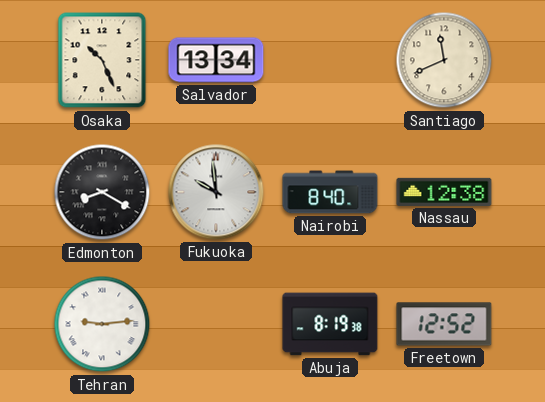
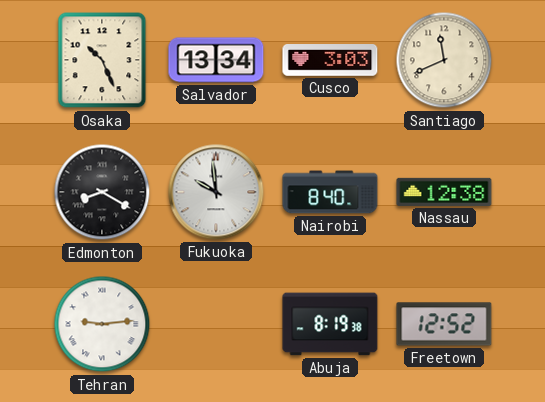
Cusco: none -> 3:03
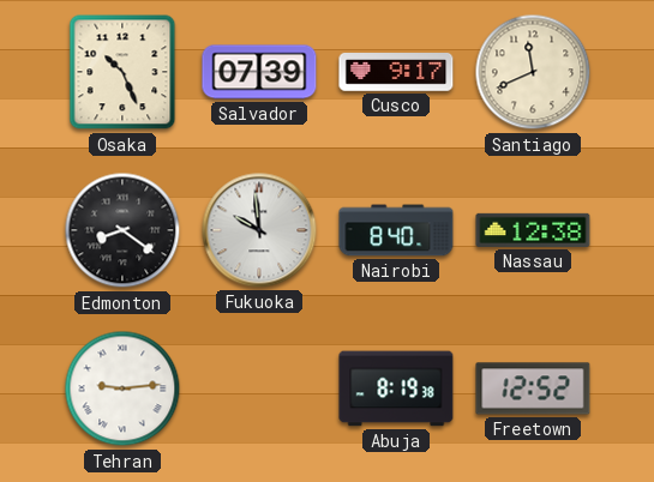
Salvador: 13:34 -> 07:39
Cusco: 3:03 -> 9:17
Edmonton: 8:20 -> 8:21
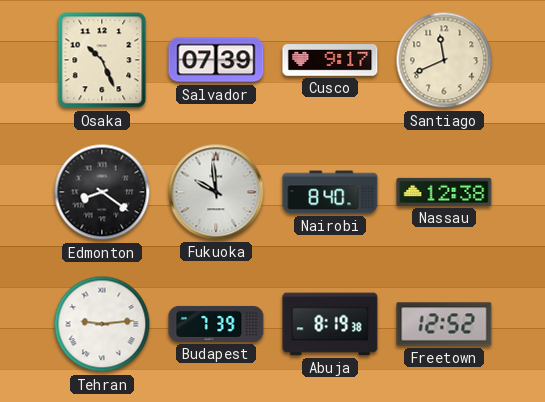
Budapest: none -> 7:39
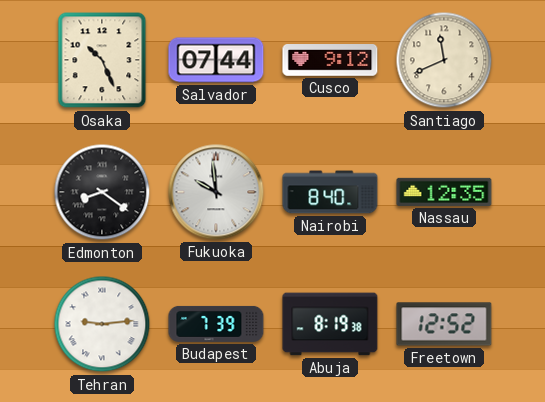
Salvador: 07:39 -> 07:44
Cusco: 9:17 -> 9:12
Nassau: 12:38 -> 12:35
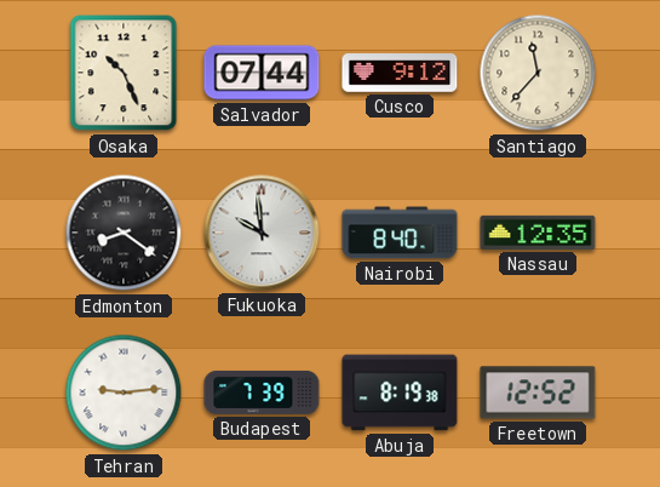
Santiago: 11:41 -> 11:37
